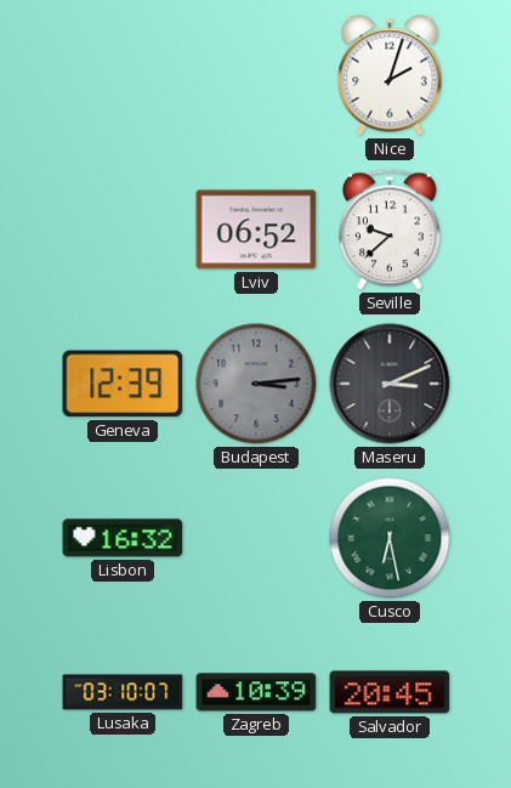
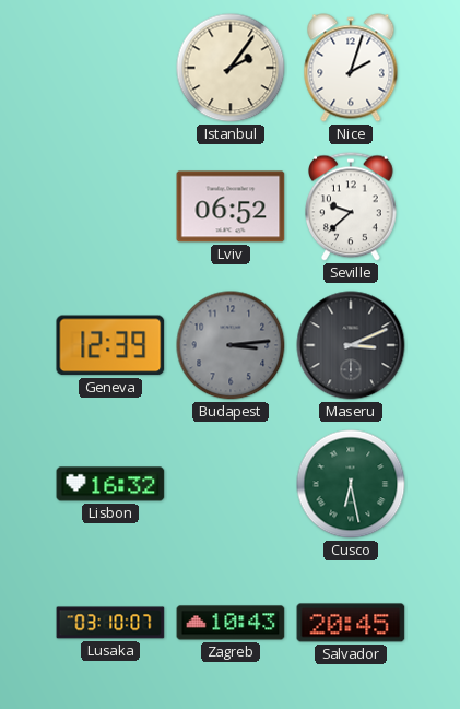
Istanbul: none -> 2:06
Zagreb: 10:39 -> 10:43
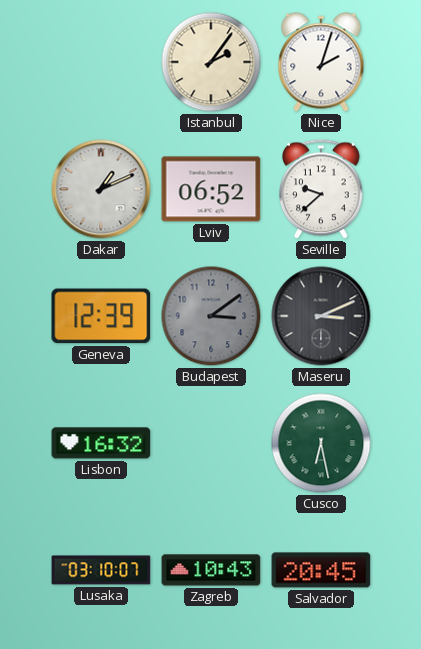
Dakar: none -> 1:11
Budapest: 3:14 -> 3:09
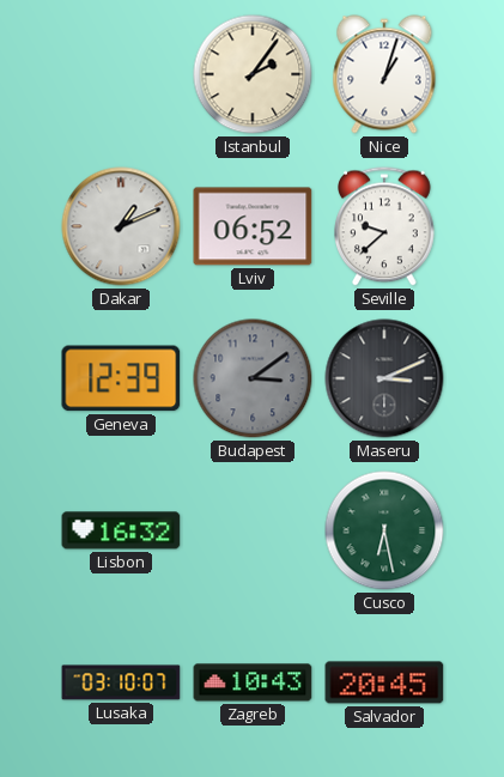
Nice: 2:03 -> 1:03
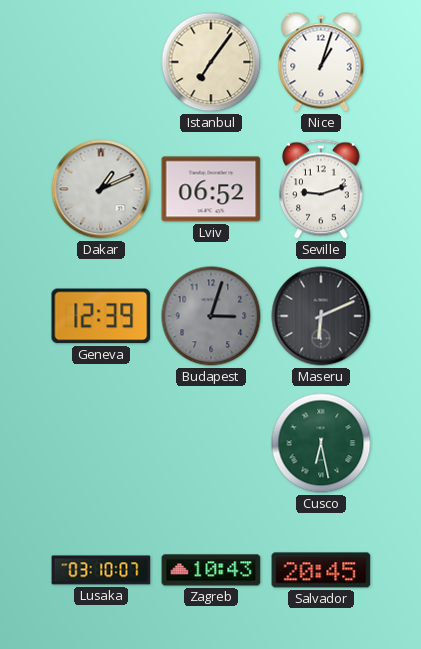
Istanbul: 2:06 -> 7:06
Seville: 9:38 -> 9:12
Budapest: 3:09 -> 3:03
Maseru: 3:11 -> 6:11
Lisbon: 16:32 -> none
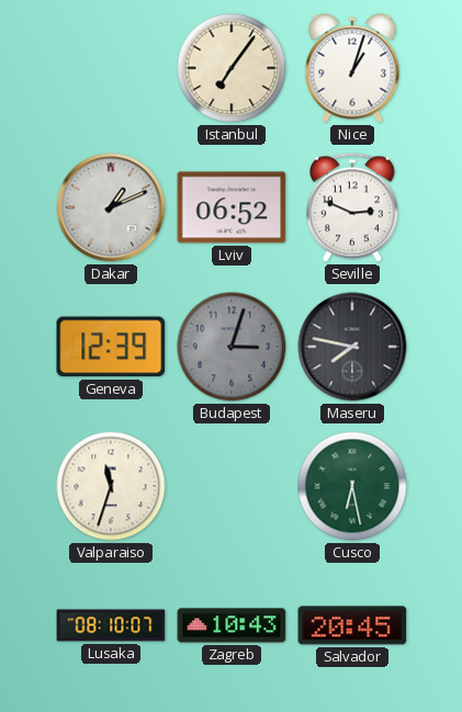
Seville: 9:12 -> 2:49
Maseru: 6:11 -> 7:47
Valparaiso: none -> 11:33
Lusaka: 03:10 -> 08:10
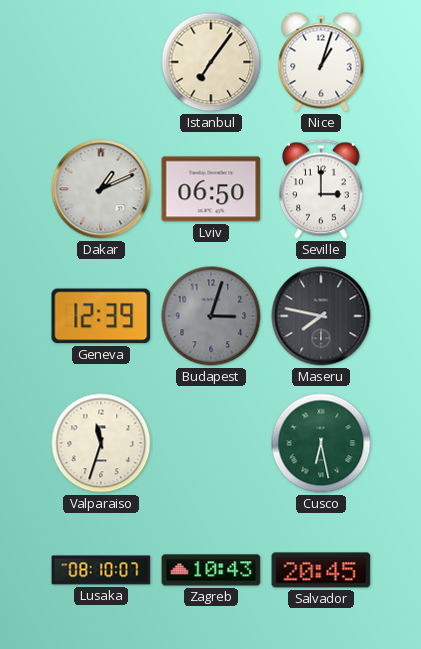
Lviv: 06:52 -> 06:50
Seville: 2:49 -> 3:00
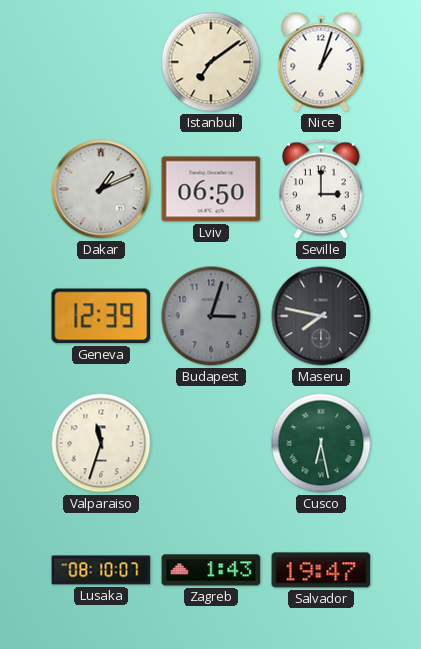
Istanbul: 7:06 -> 7:09
Zagreb: 10:43 -> 1:43
Salvador: 20:45 -> 19:47
